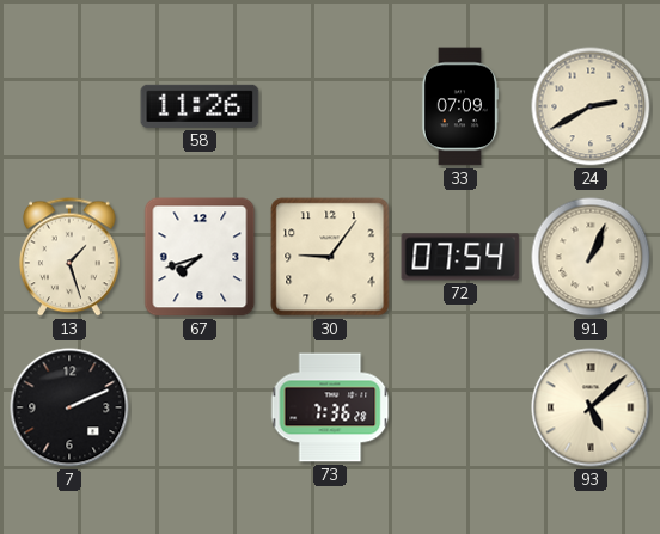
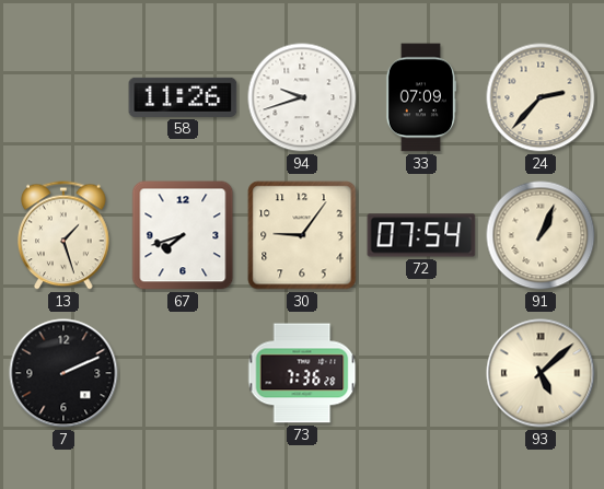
94: none -> 9:42
24: 2:40 -> 2:37
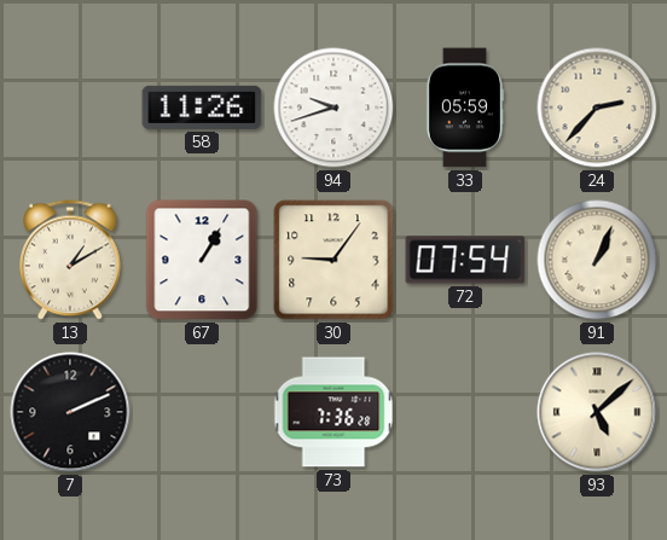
33: 07:09 -> 05:59
13: 1:27 -> 1:10
67: 7:42 -> 1:05
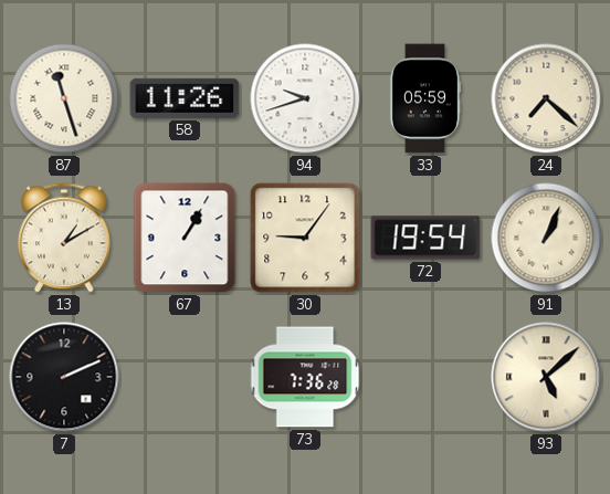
87: none -> 11:27
24: 2:37 -> 7:22
72: 07:54 -> 19:54
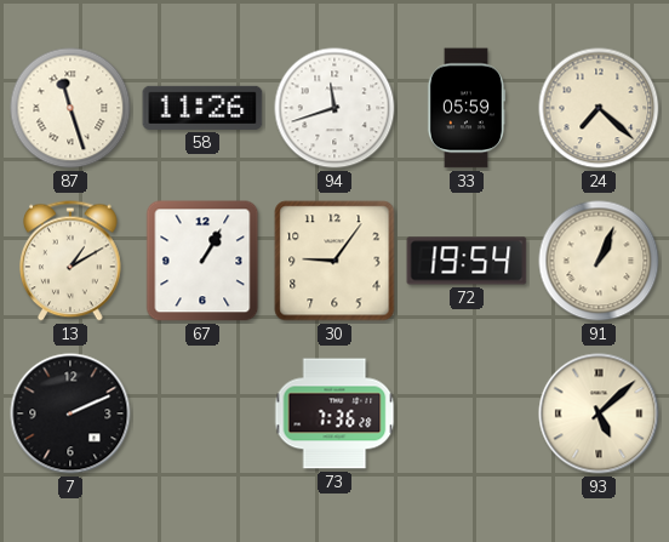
94: 9:42 -> 11:42
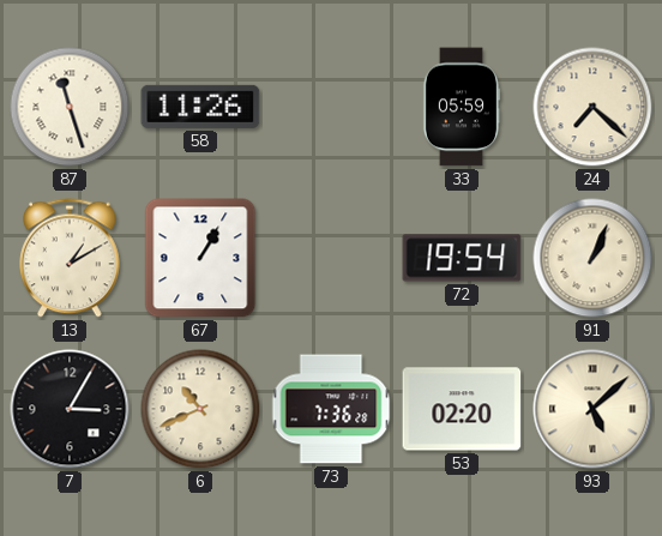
94: 11:42 -> none
30: 9:06 -> none
7: 2:11 -> 3:05
6: none -> 10:41
53: none -> 02:20
